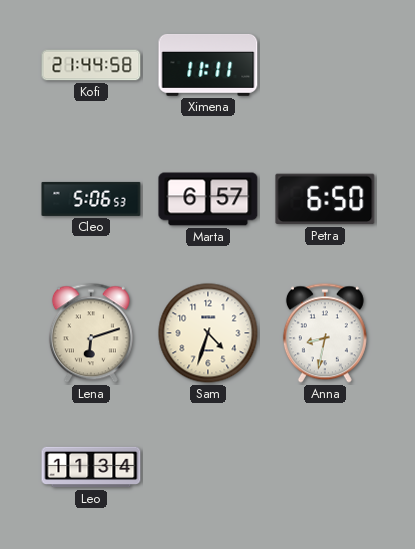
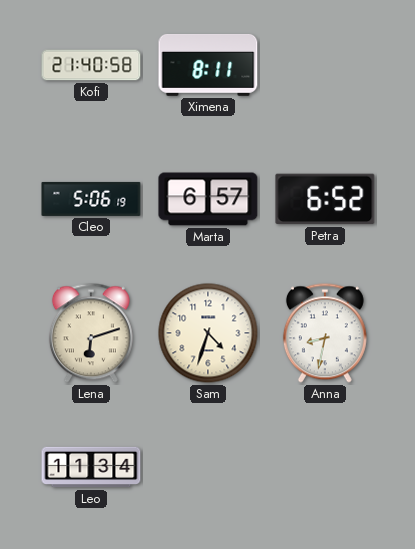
Kofi: 21:44 -> 21:40
Ximena: 11:11 -> 8:11
Cleo: 5:06:53 -> 5:06:19
Petra: 6:50 -> 6:52
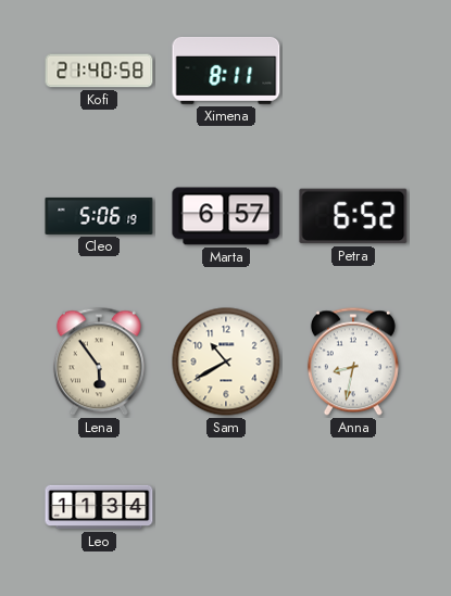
Lena: 6:12 -> 5:54
Sam: 4:33 -> 10:40
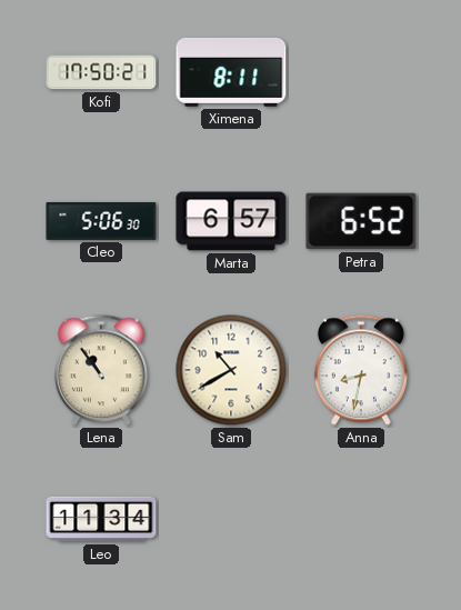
Kofi: 21:40 -> 17:50
Cleo: 5:06:19 -> 5:06:30
Lena: 5:54 -> 10:54
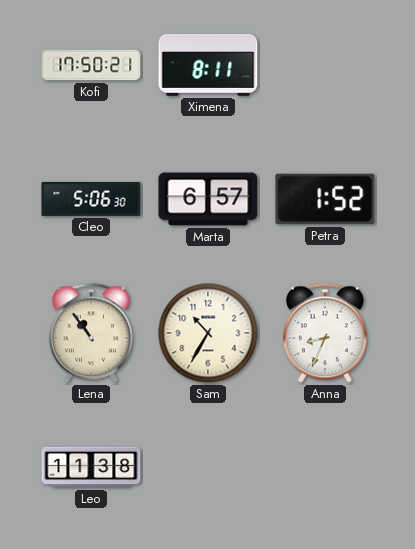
Petra: 6:52 -> 1:52
Sam: 10:40 -> 10:35
Anna: 8:32 -> 8:34
Leo: 11:34 -> 11:38
